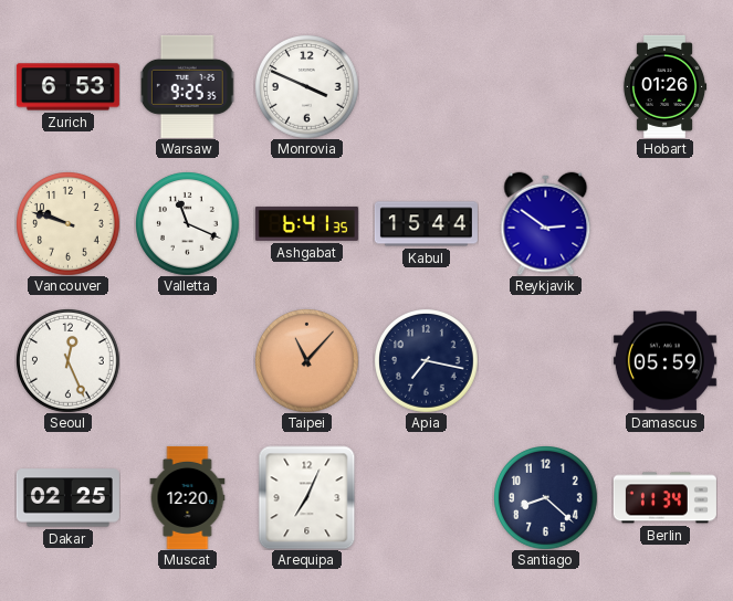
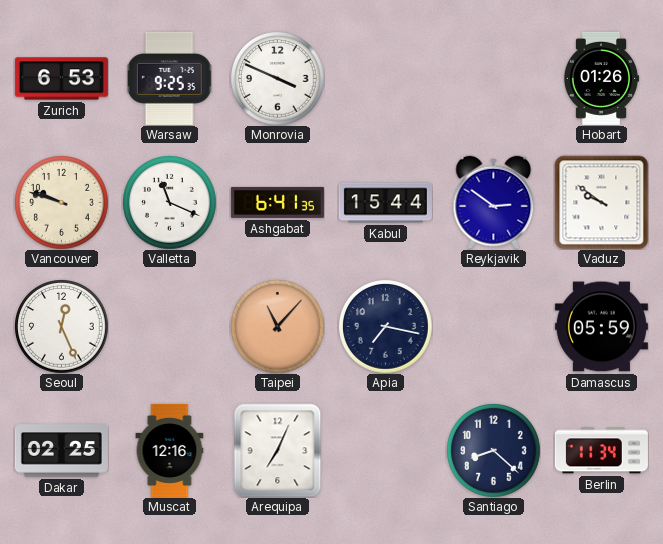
Vaduz: none -> 9:51
Muscat: 12:20 -> 12:16
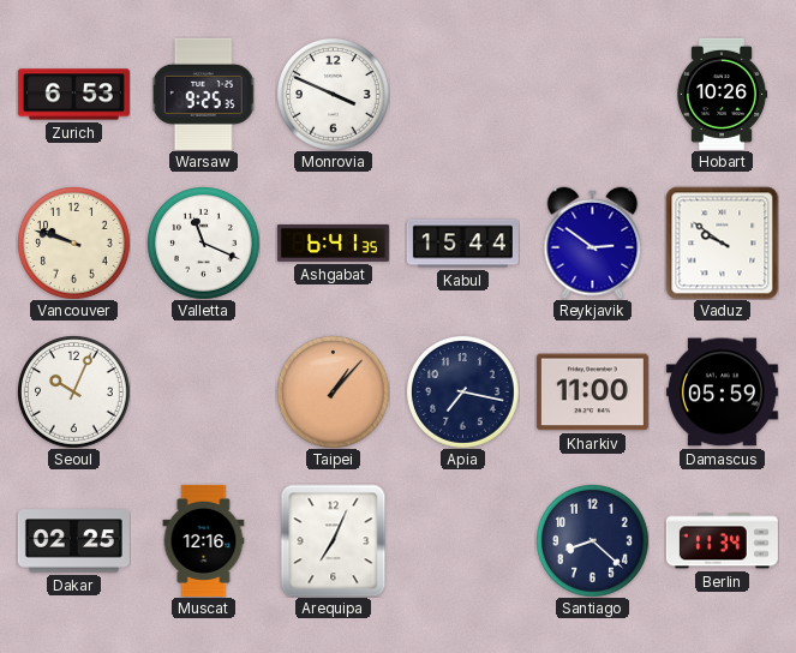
Hobart: 01:26 -> 10:26
Seoul: 12:26 -> 10:04
Taipei: 11:07 -> 1:07
Kharkiv: none -> 11:00
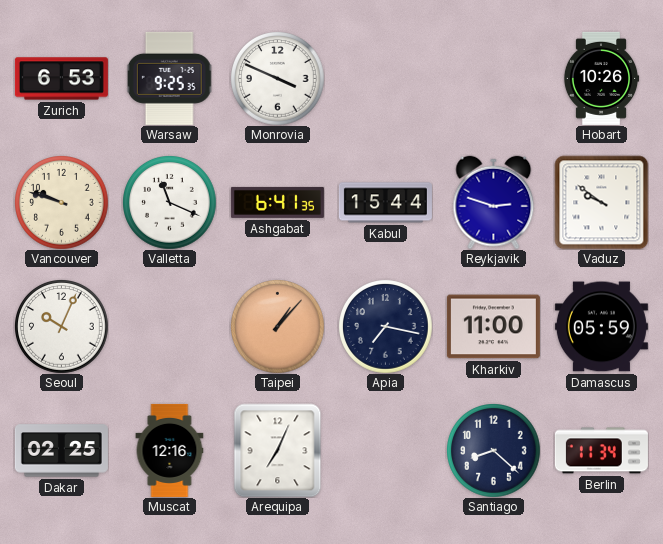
Reykjavik: 2:51 -> 2:48
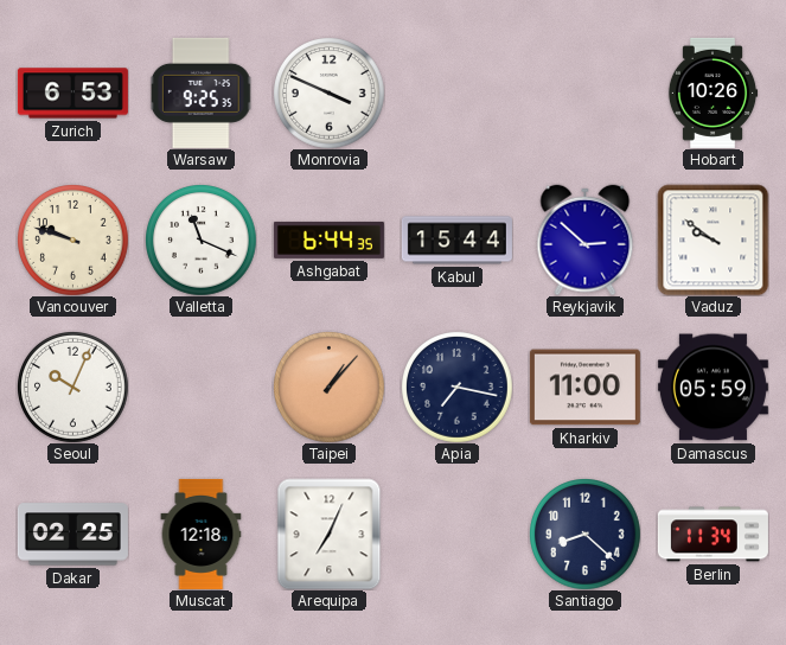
Ashgabat: 6:41 -> 6:44
Reykjavik: 2:48 -> 2:52
Muscat: 12:16 -> 12:18
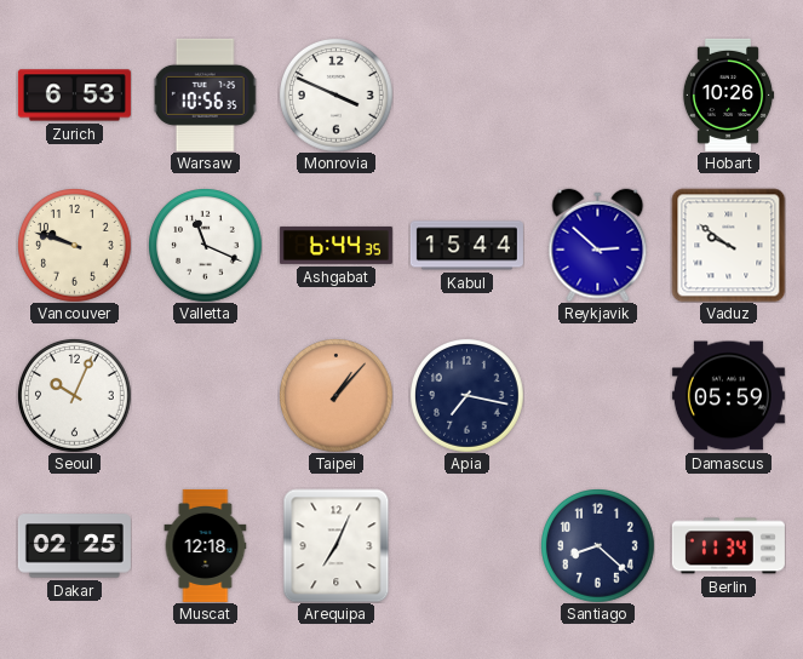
Warsaw: 9:25 -> 10:56
Kharkiv: 11:00 -> none
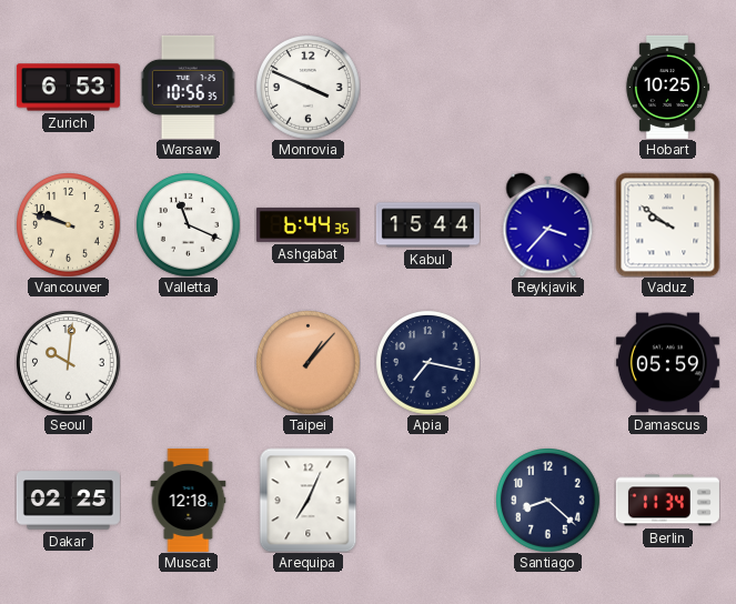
Hobart: 10:26 -> 10:25
Reykjavik: 2:52 -> 3:37
Seoul: 10:04 -> 10:01
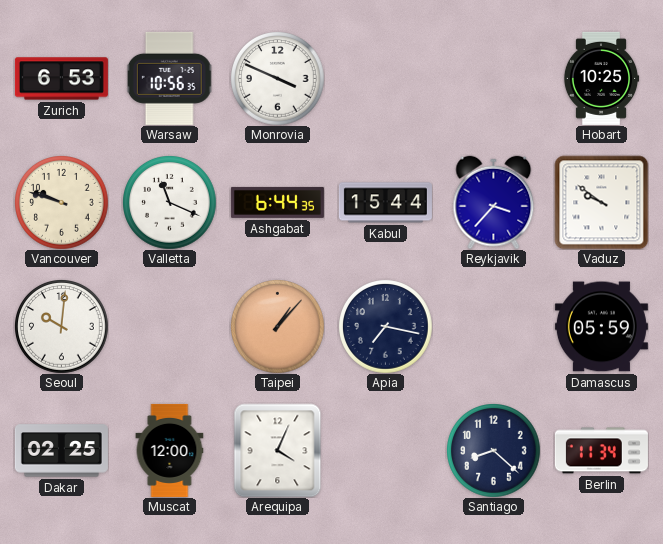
Muscat: 12:18 -> 12:00
Arequipa: 7:04 -> 4:04
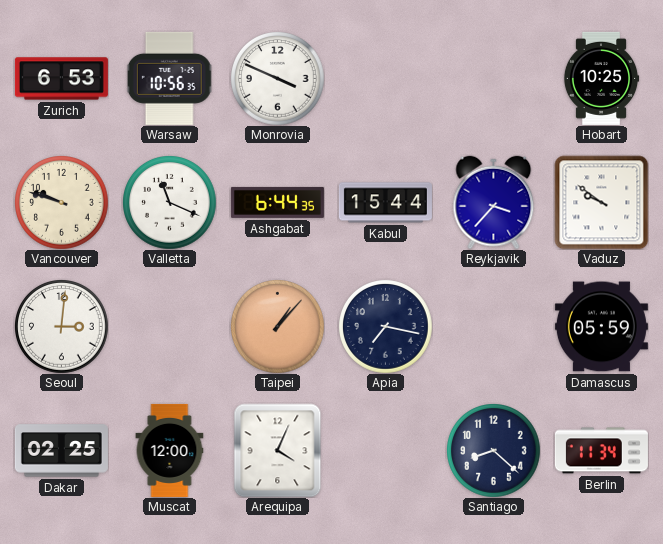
Seoul: 10:01 -> 3:01
